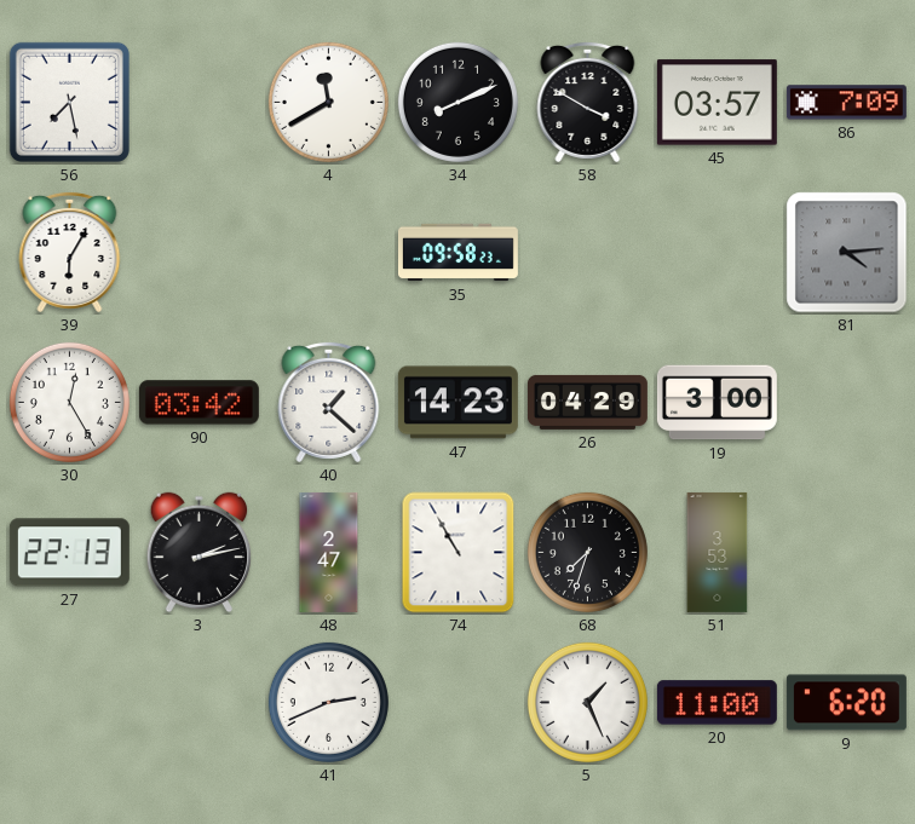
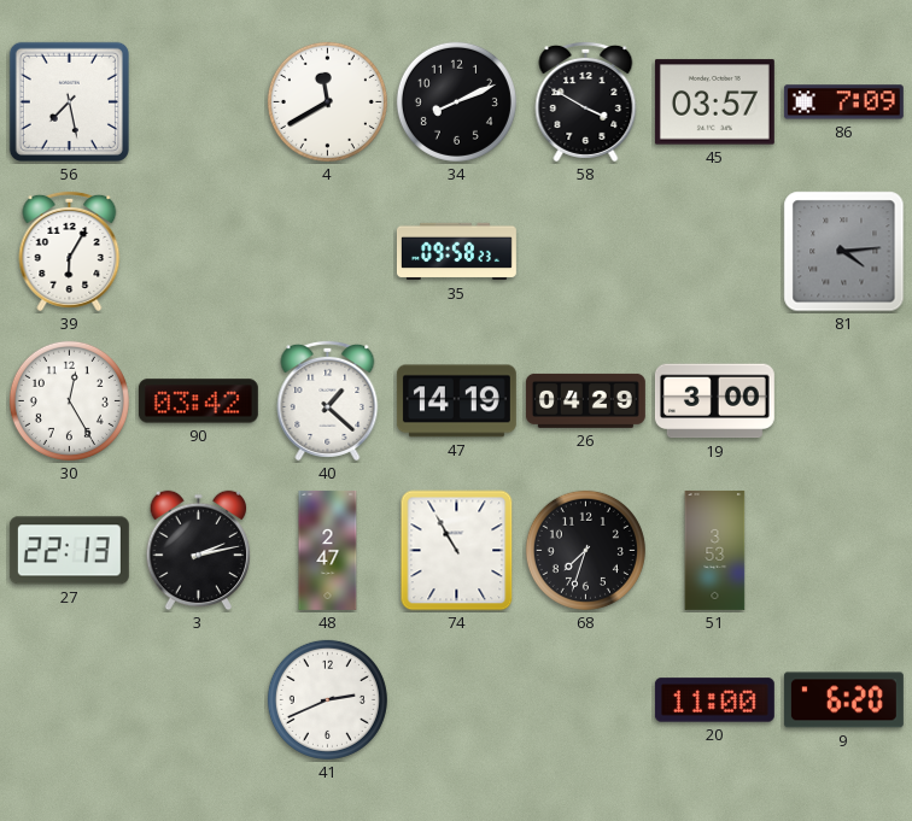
47: 14:23 -> 14:19
5: 1:26 -> none
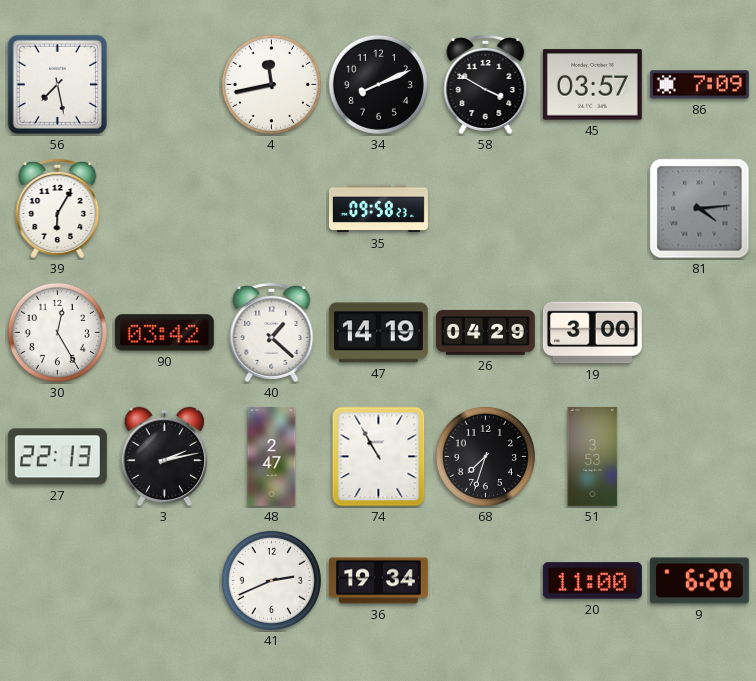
4: 11:40 -> 11:43
36: none -> 19:34
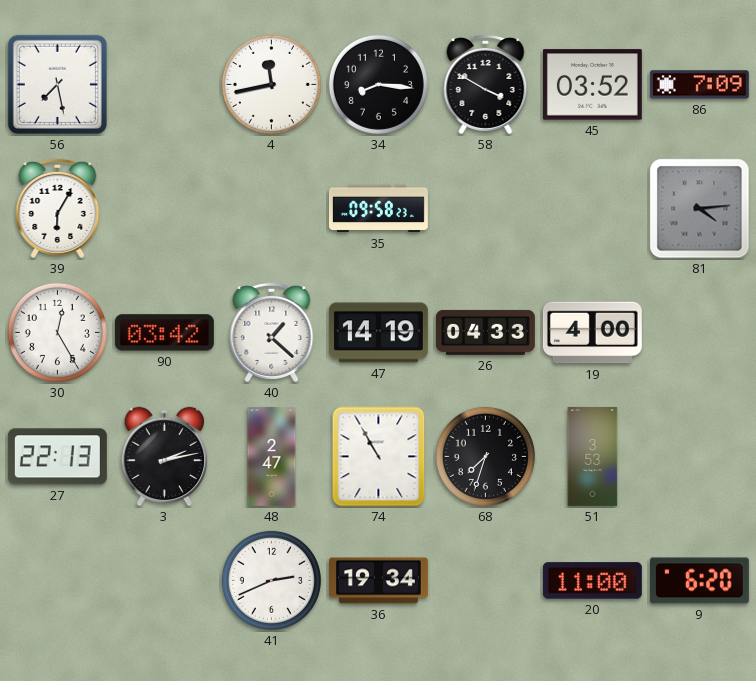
34: 8:11 -> 8:16
45: 03:57 -> 03:52
26: 04:29 -> 04:33
19: 3:00 -> 4:00
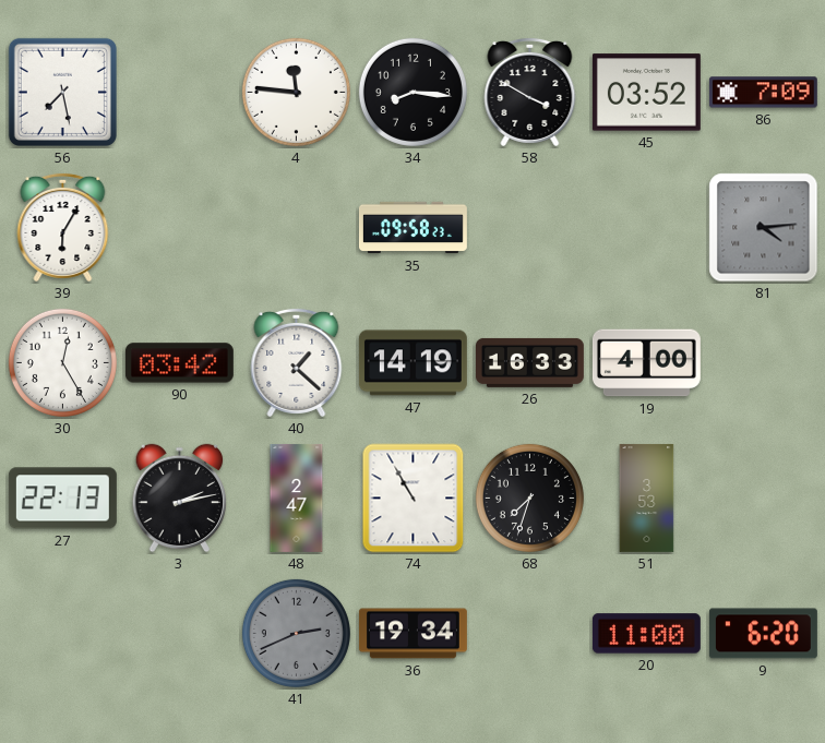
4: 11:43 -> 11:46
26: 04:33 -> 16:33
41 dial: white -> grey
